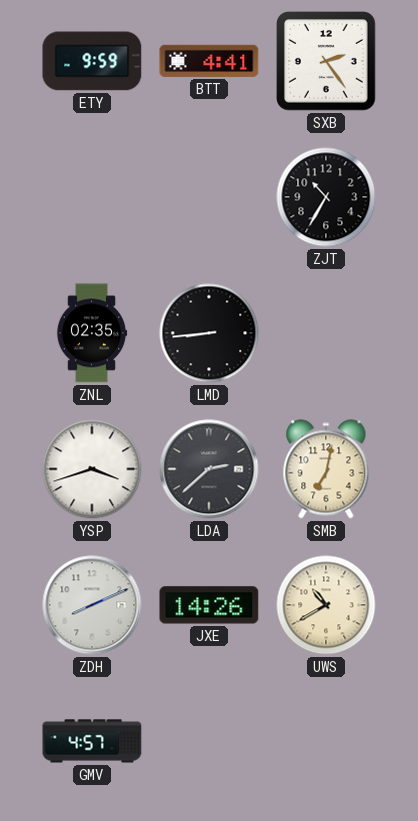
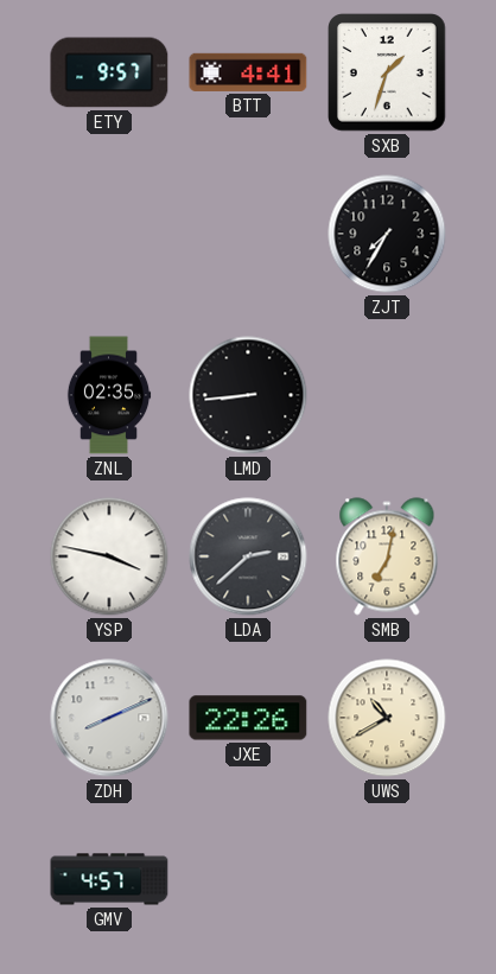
ETY: 9:59 -> 9:57
SXB: 2:24 -> 1:33
ZJT: 10:35 -> 7:35
YSP: 3:42 -> 3:47
JXE: 14:26 -> 22:26
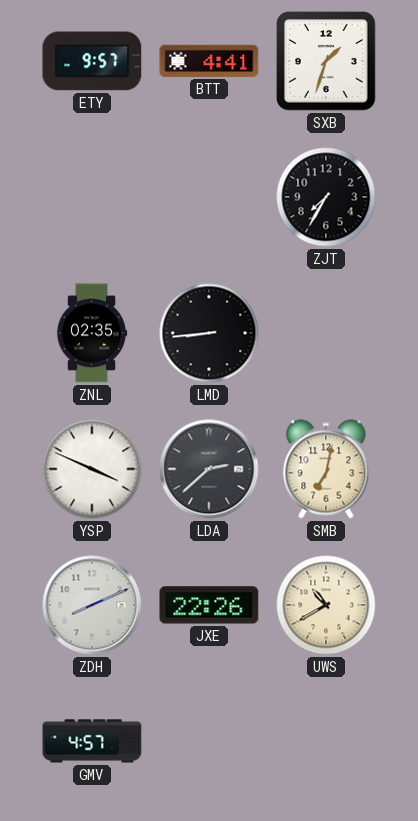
YSP: 3:47 -> 3:49
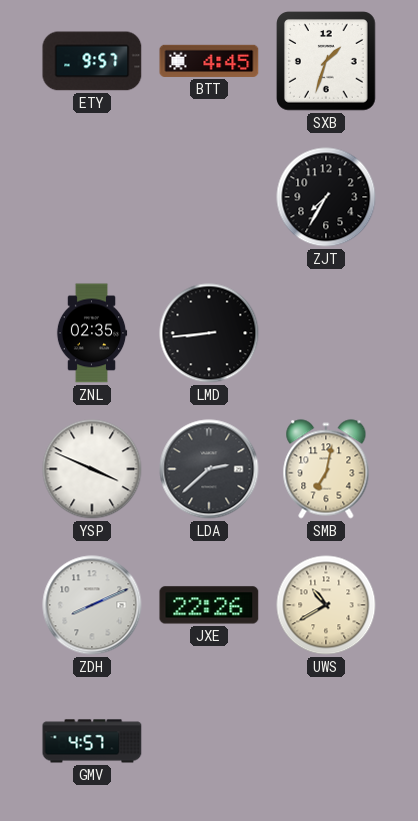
BTT: 4:41 -> 4:45
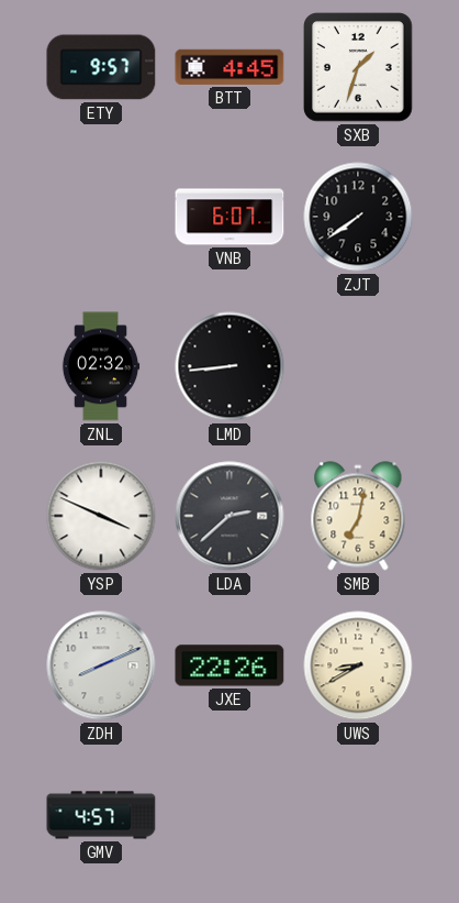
VNB: none -> 6:07
ZJT: 7:35 -> 7:39
ZNL: 02:35 -> 02:32
UWS: 10:40 -> 8:40
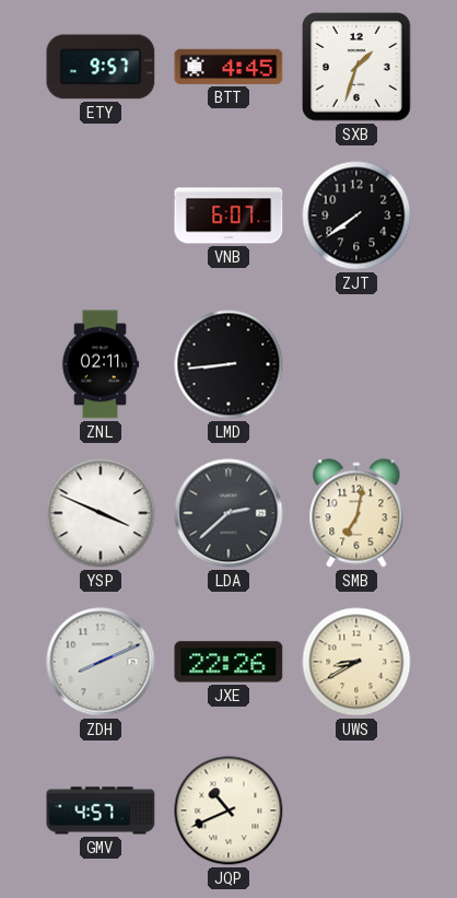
ZNL: 02:32 -> 02:11
JQP: none -> 10:41
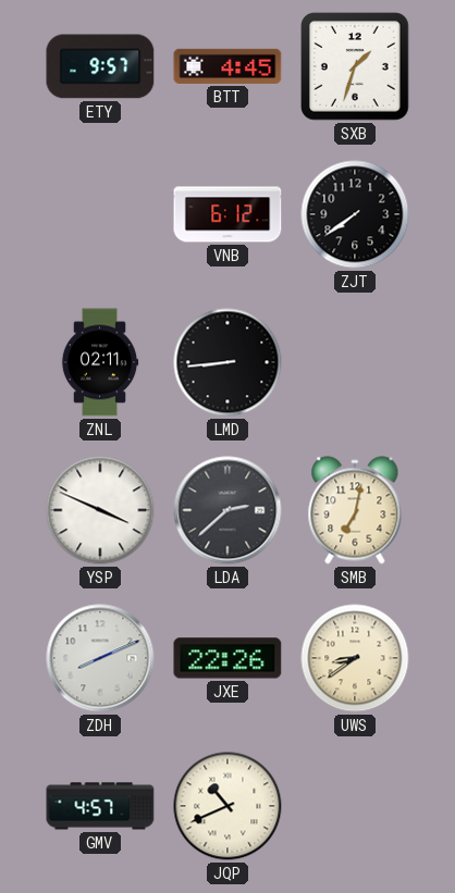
VNB: 6:07 -> 6:12
UWS: 8:40 -> 8:39
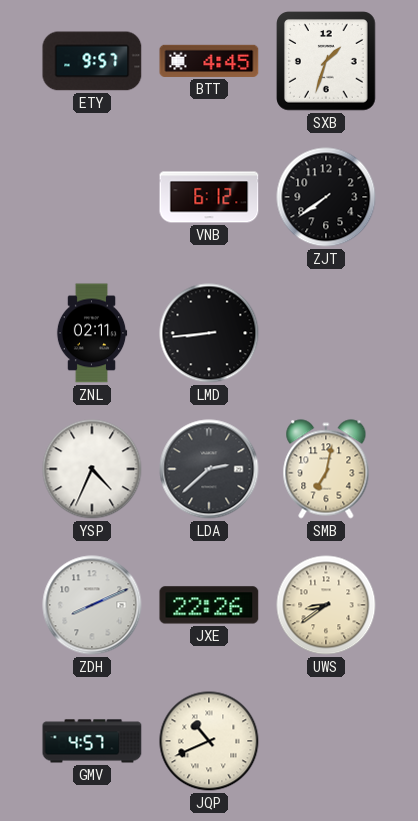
YSP: 3:49 -> 4:34
